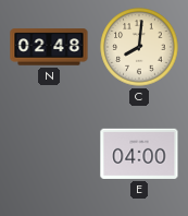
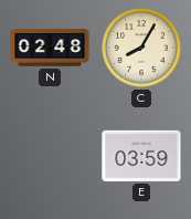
C: 8:01 -> 8:05
E: 04:00 -> 03:59
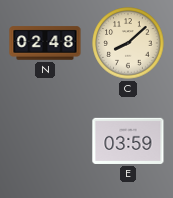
C: 8:05 -> 8:08
